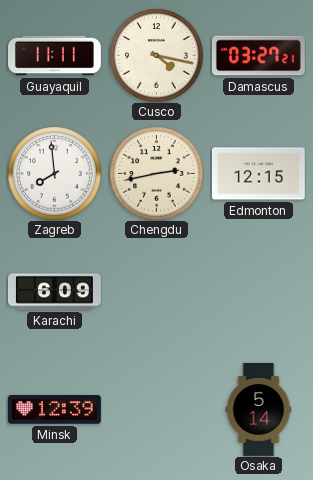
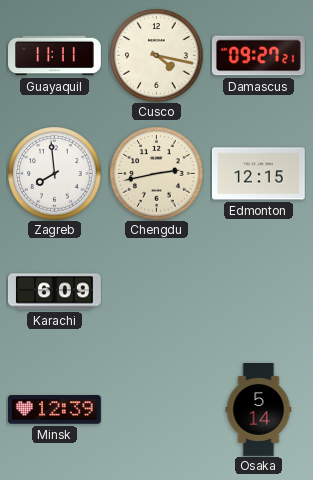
Damascus: 03:27 -> 09:27
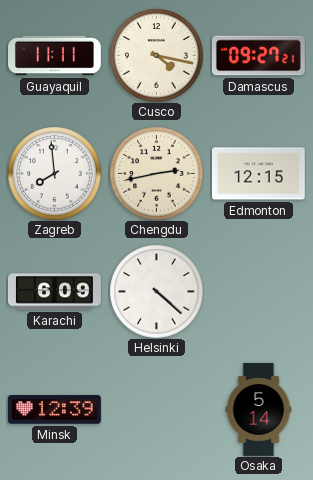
Helsinki: none -> 4:22
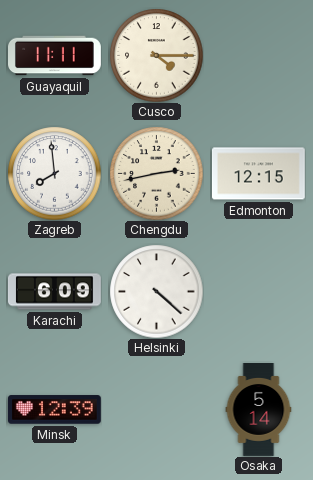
Cusco: 4:17 -> 4:15
Damascus: 09:27 -> none
